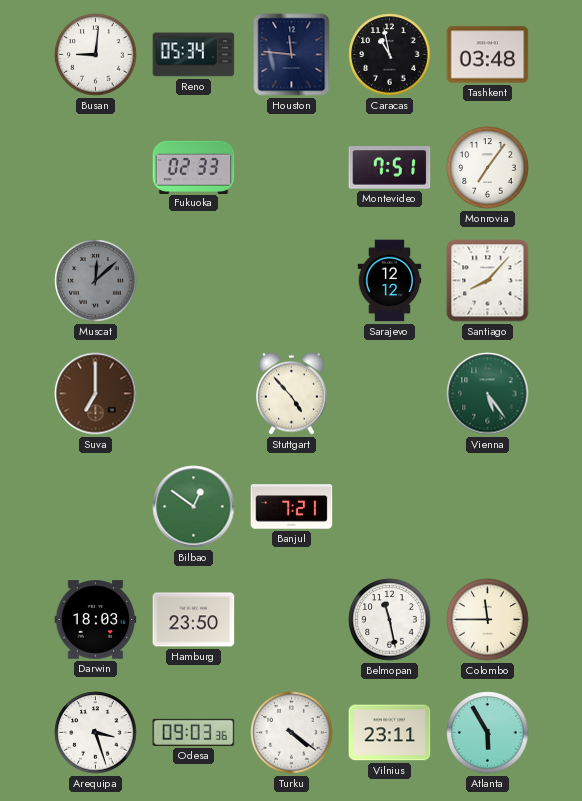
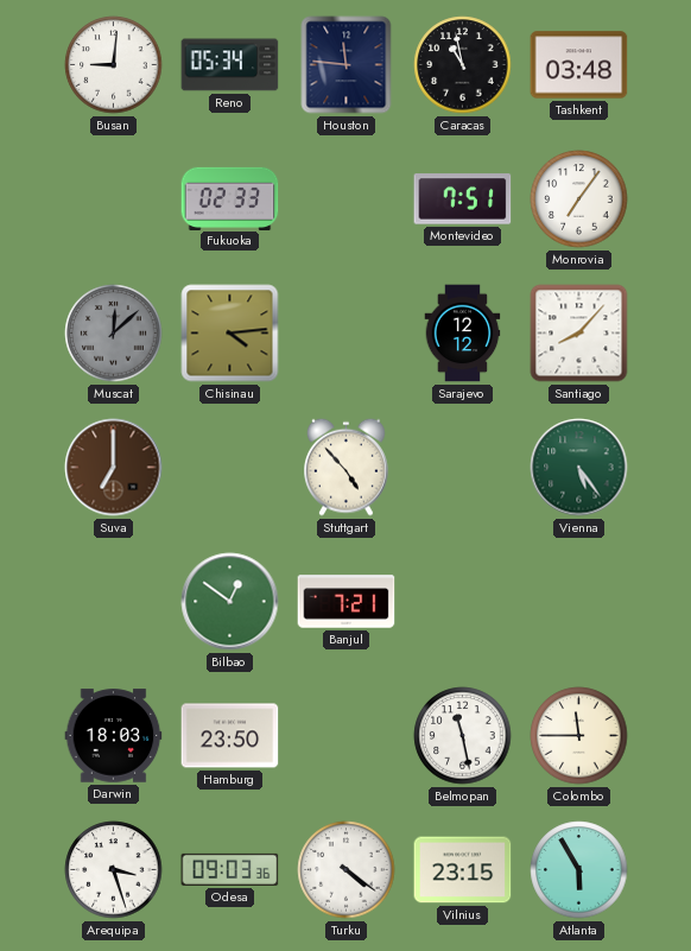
Chisinau: none -> 4:14
Vilnius: 23:11 -> 23:15
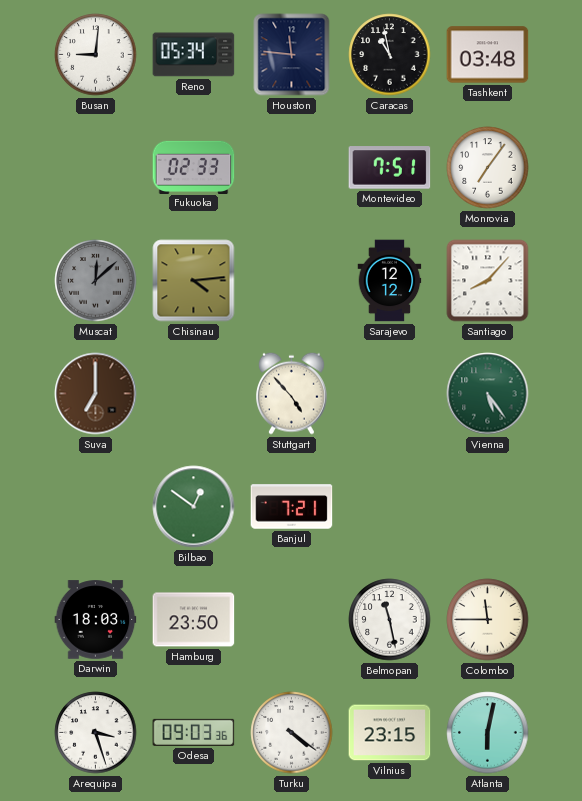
Atlanta: 5:55 -> 6:02
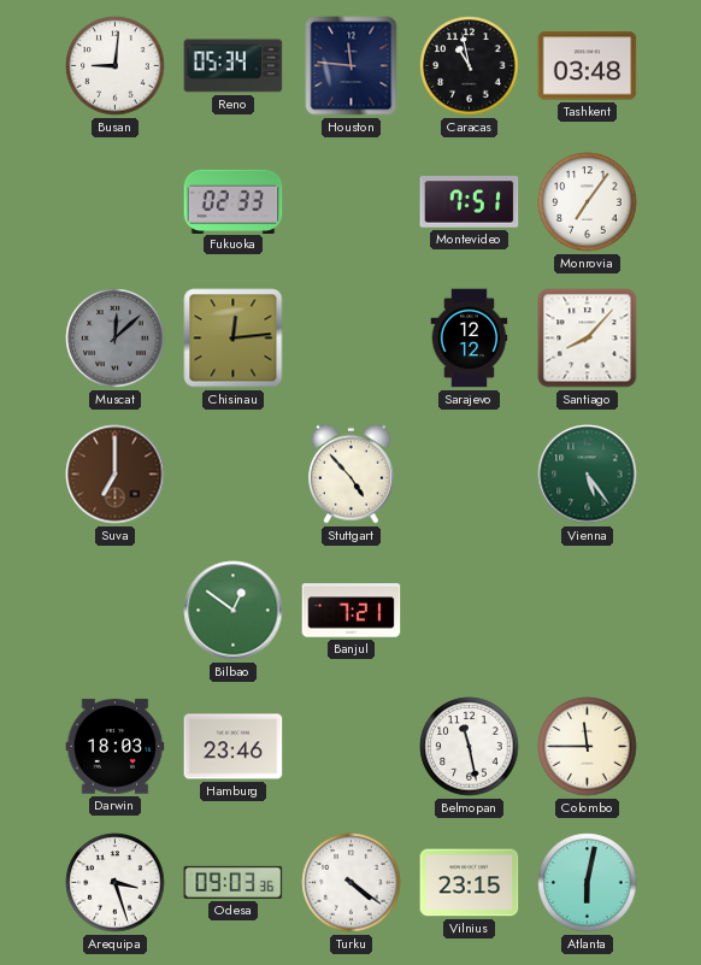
Chisinau: 4:14 -> 12:14
Hamburg: 23:50 -> 23:46
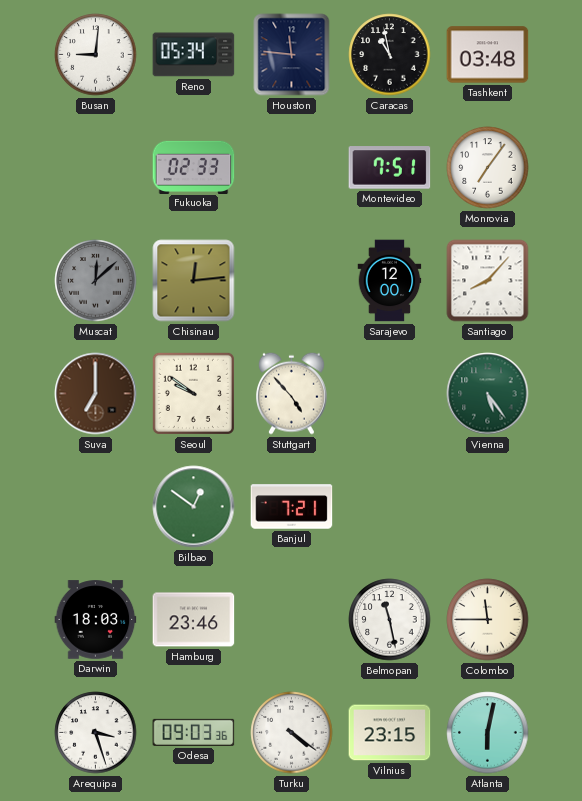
Sarajevo: 12:12 -> 12:00
Seoul: none -> 9:51
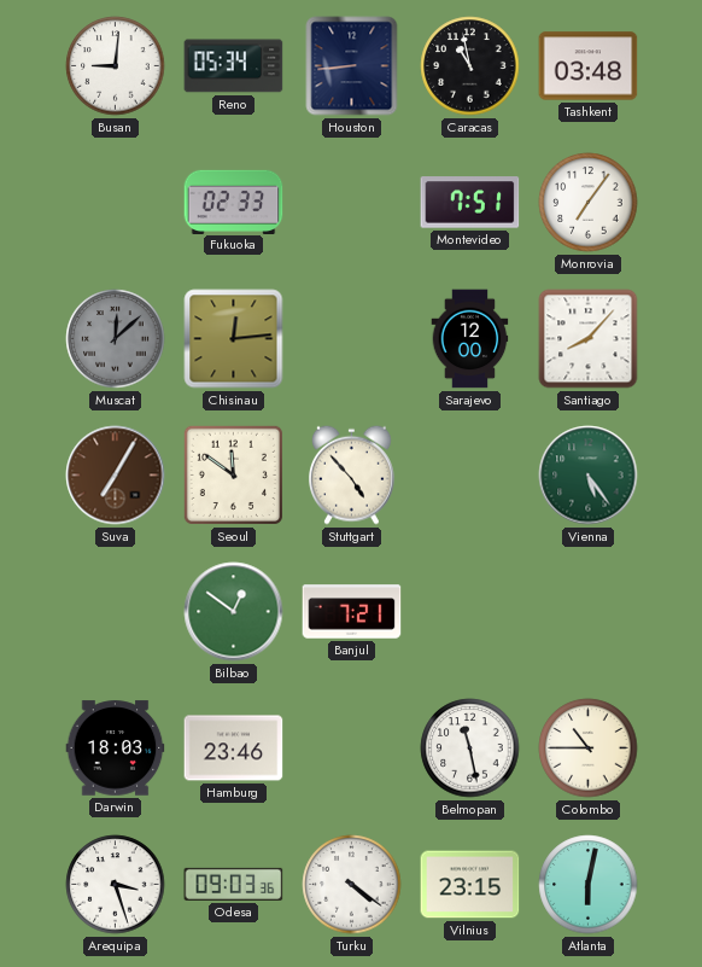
Houston: 11:46 -> 8:44
Suva: 7:00 -> 7:05
Seoul: 9:51 -> 11:51
Colombo: 11:45 -> 10:45
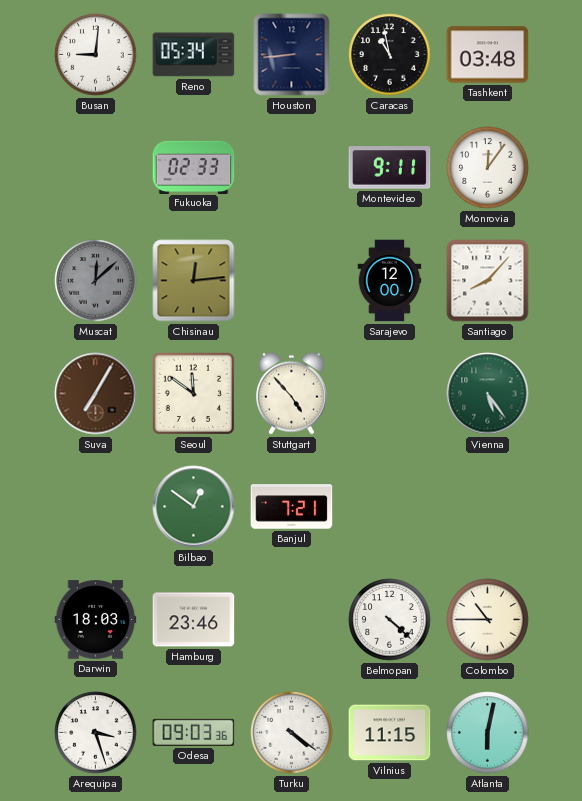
Montevideo: 7:51 -> 9:11
Monrovia: 7:06 -> 12:06
Belmopan: 11:28 -> 4:22
Vilnius: 23:15 -> 11:15
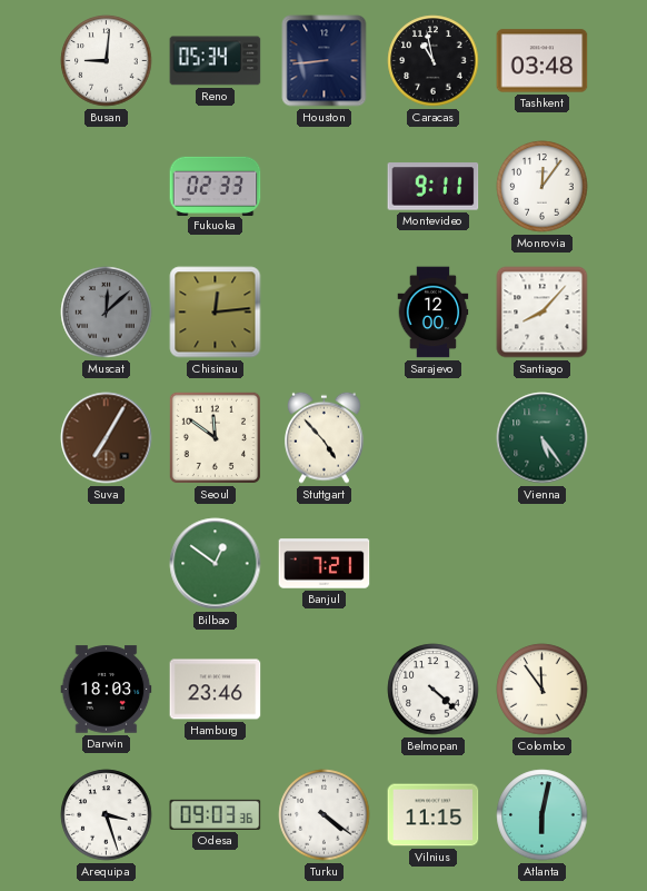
Colombo: 10:45 -> 11:54
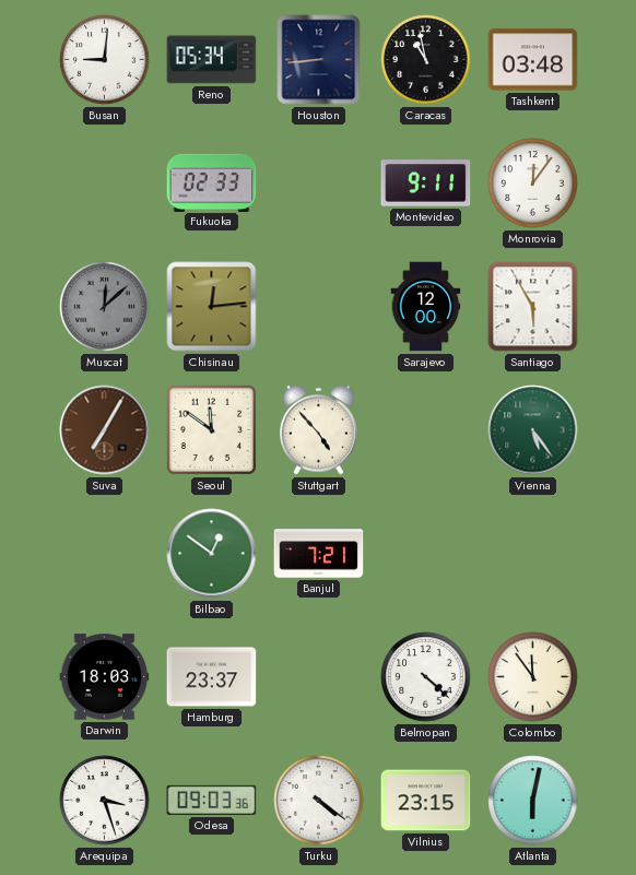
Santiago: 8:07 -> 5:55
Hamburg: 23:46 -> 23:37
Vilnius: 11:15 -> 23:15
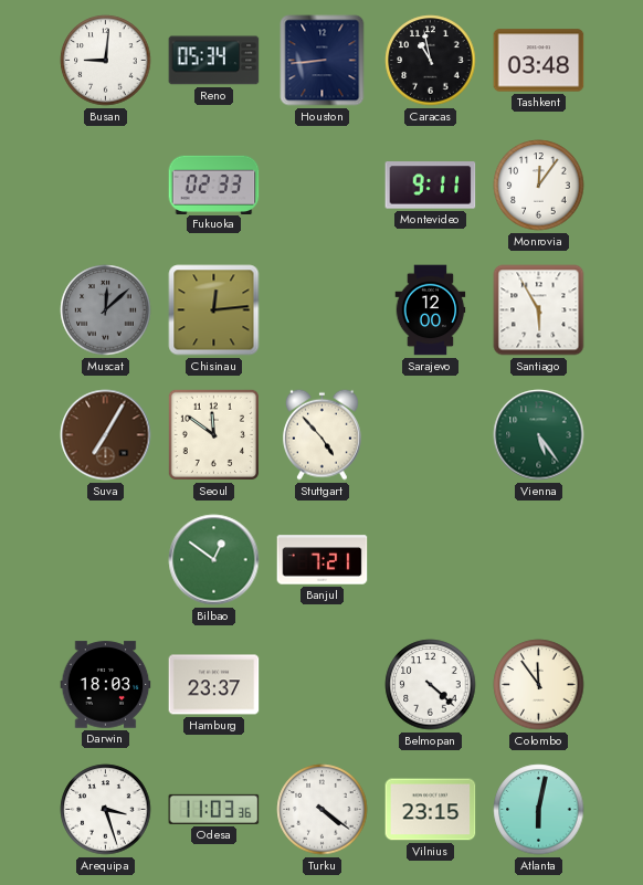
Odesa: 09:03 -> 11:03
